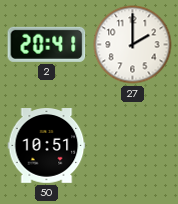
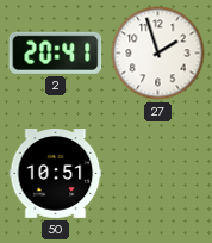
27: 2:00 -> 1:57
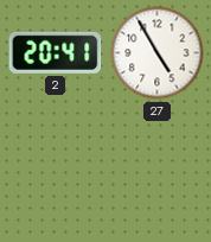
27: 1:57 -> 4:55
50: 10:51 -> none
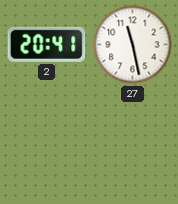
27: 4:55 -> 11:28
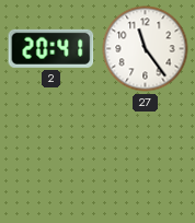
27: 11:28 -> 11:24
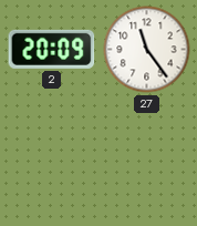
2: 20:41 -> 20:09
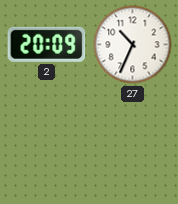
27: 11:24 -> 10:34
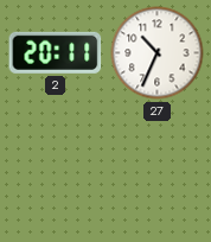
2: 20:09 -> 20:11
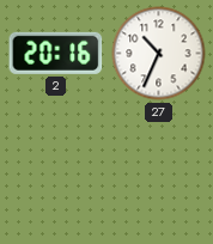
2: 20:11 -> 20:16
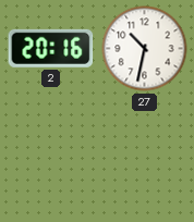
27: 10:34 -> 10:32
